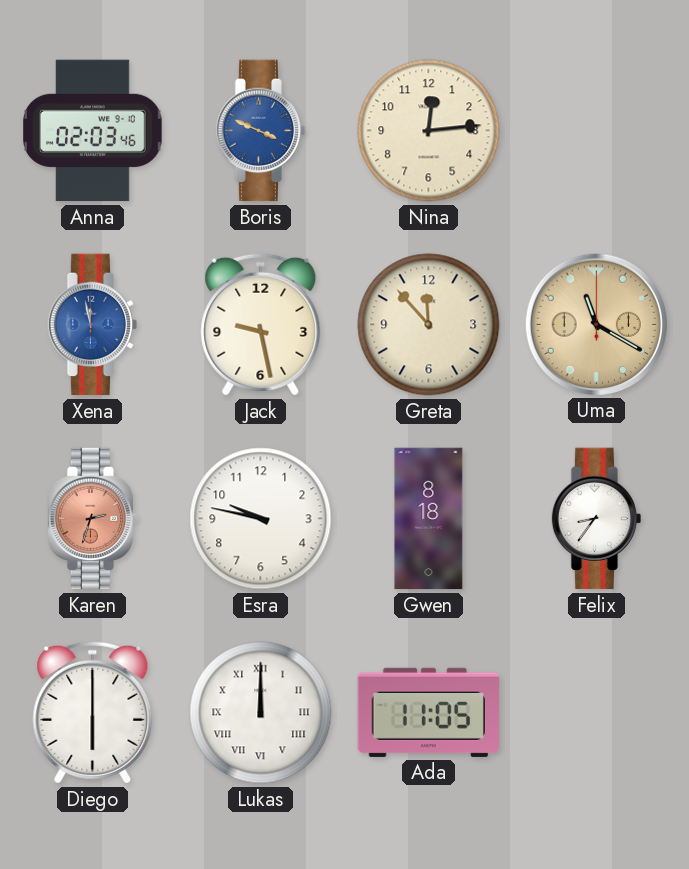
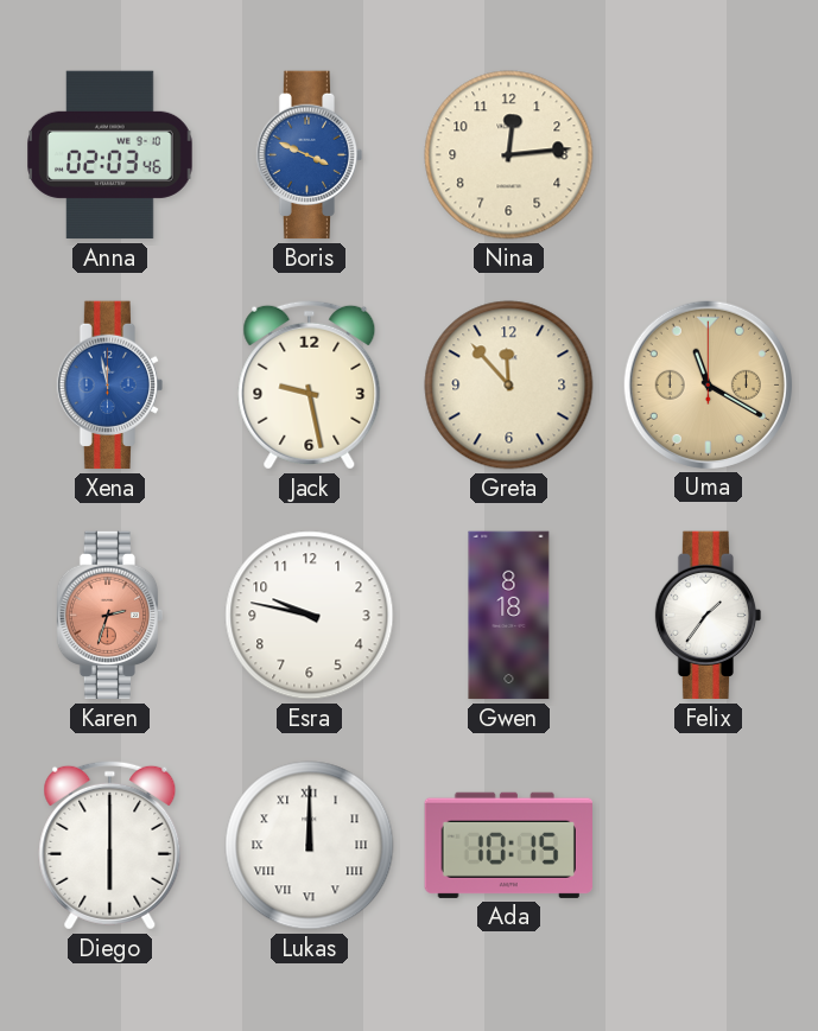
Felix: 8:36 -> 1:36
Ada: 11:05 -> 10:15
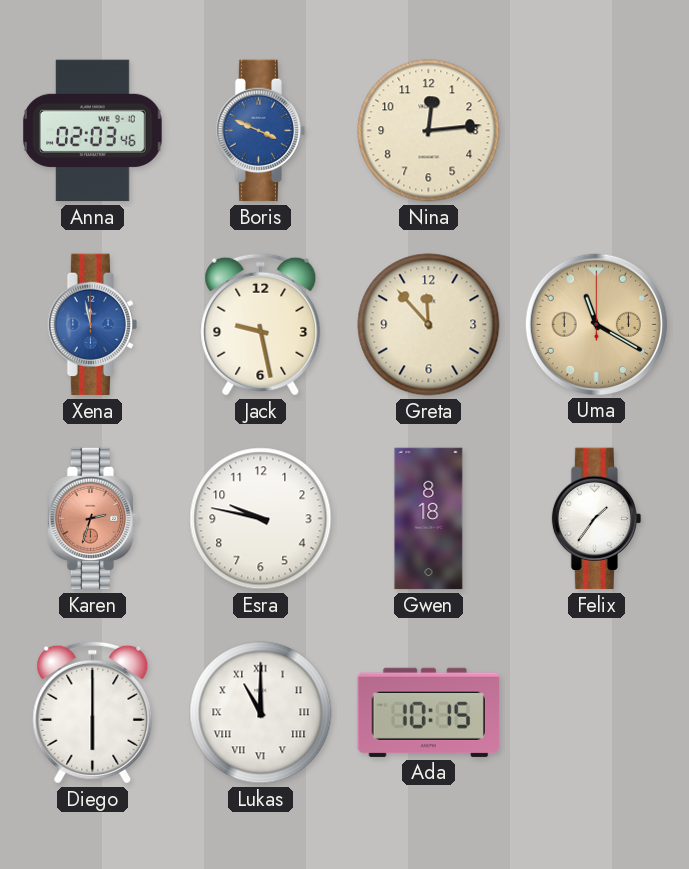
Lukas: 12:00 -> 11:00
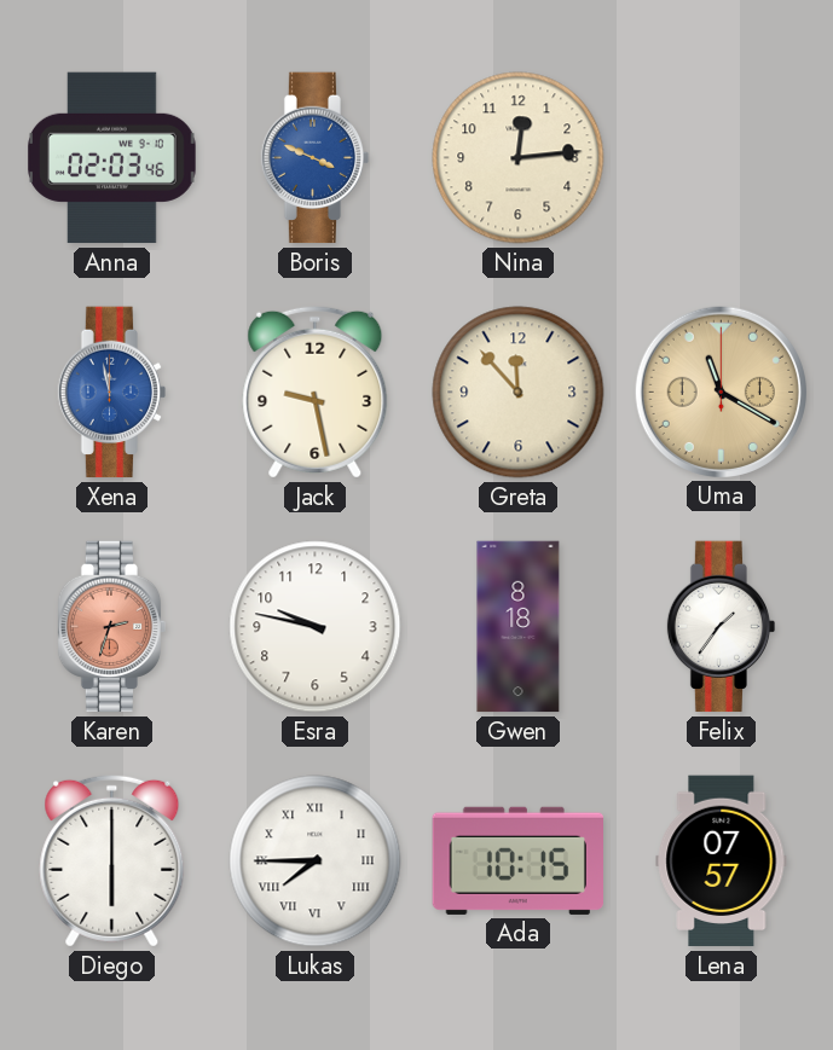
Lukas: 11:00 -> 7:45
Lena: none -> 07:57
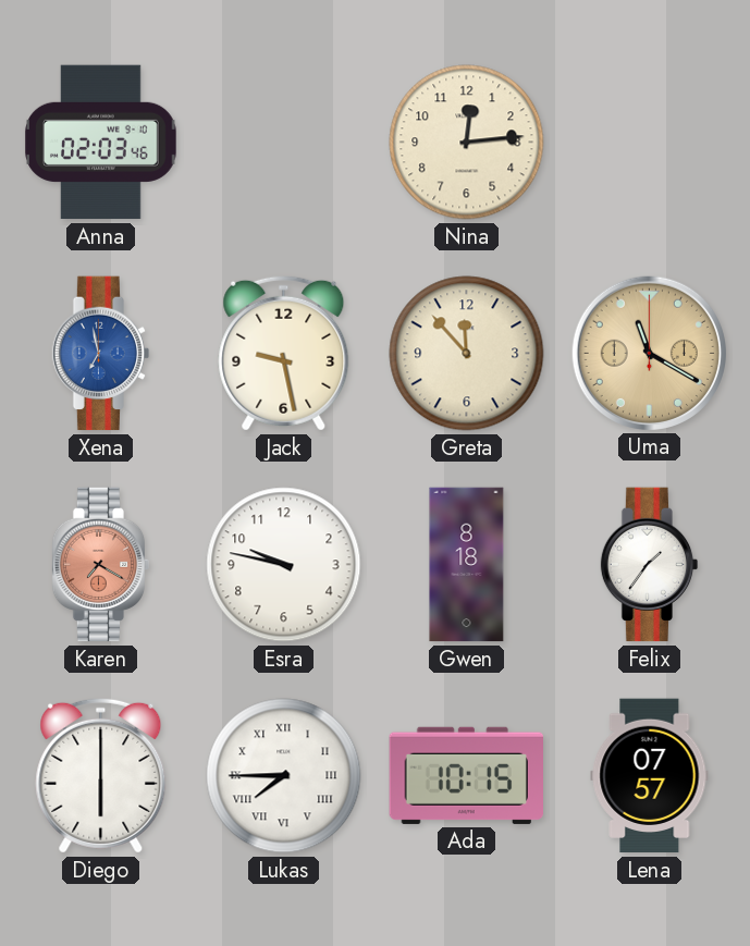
Boris: 3:49 -> none
Xena: 11:58 -> 6:58
Karen: 2:33 -> 7:20
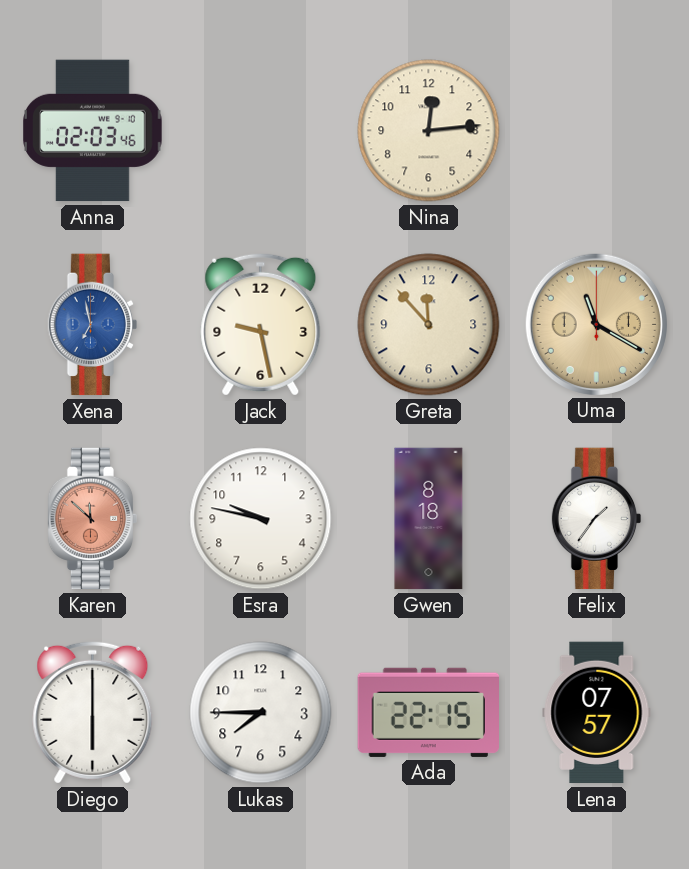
Karen: 7:20 -> 11:52
Lukas numerals: Roman -> Arabic
Ada: 10:15 -> 22:15
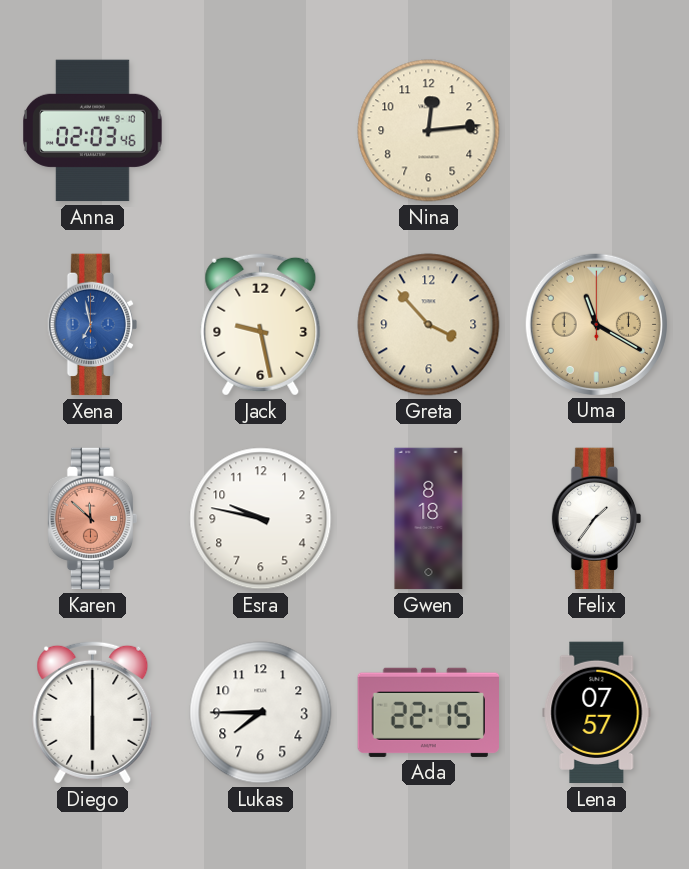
Greta: 11:53 -> 3:53
